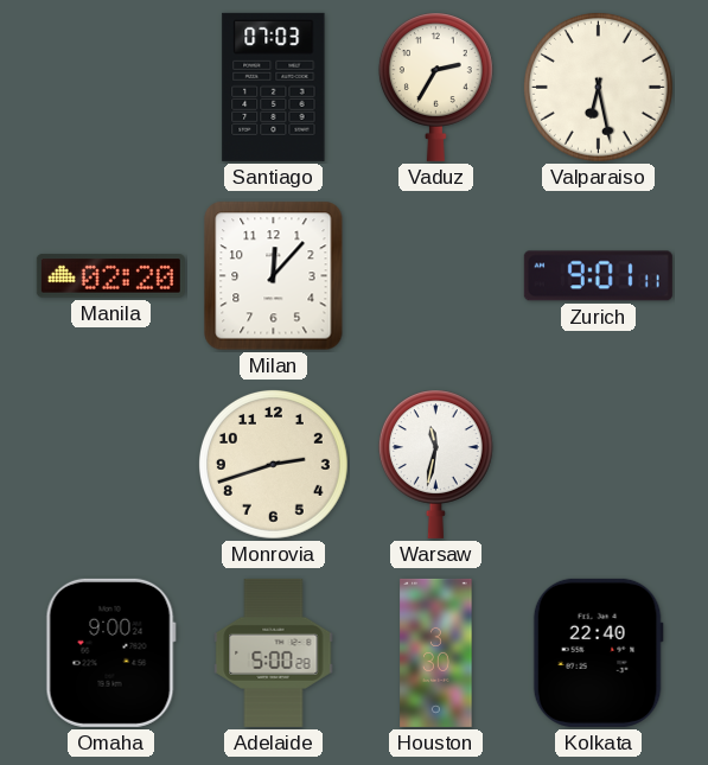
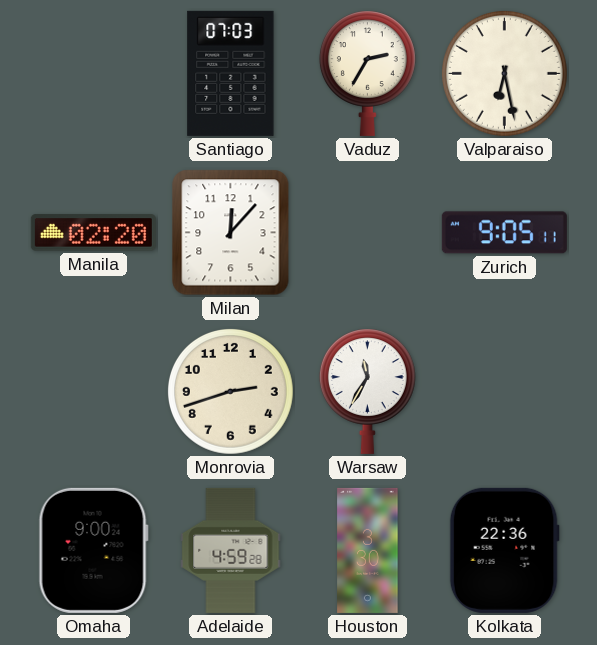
Zurich: 9:01 -> 9:05
Warsaw: 11:32 -> 11:35
Adelaide: 5:00 -> 4:59
Kolkata: 22:40 -> 22:36
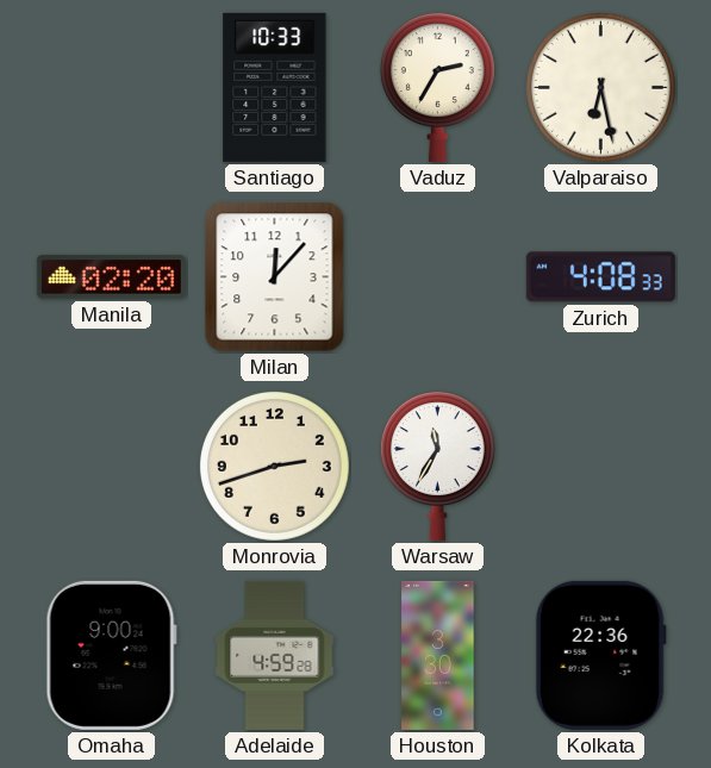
Santiago: 07:03 -> 10:33
Zurich: 9:05 -> 4:08
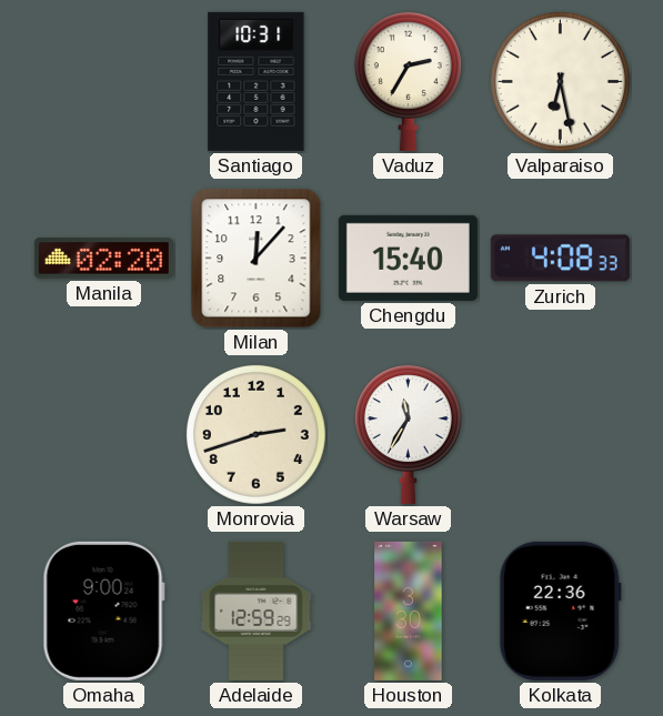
Santiago: 10:33 -> 10:31
Chengdu: none -> 15:40
Adelaide: 4:59 -> 12:59
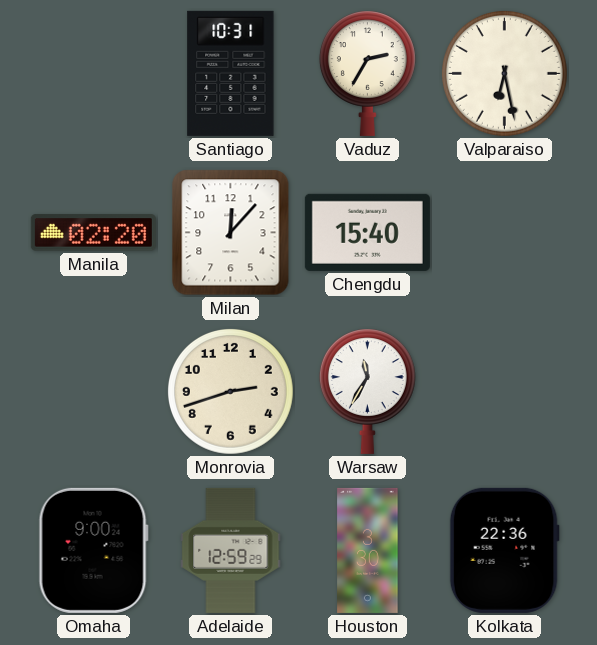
Zurich: 4:08 -> none
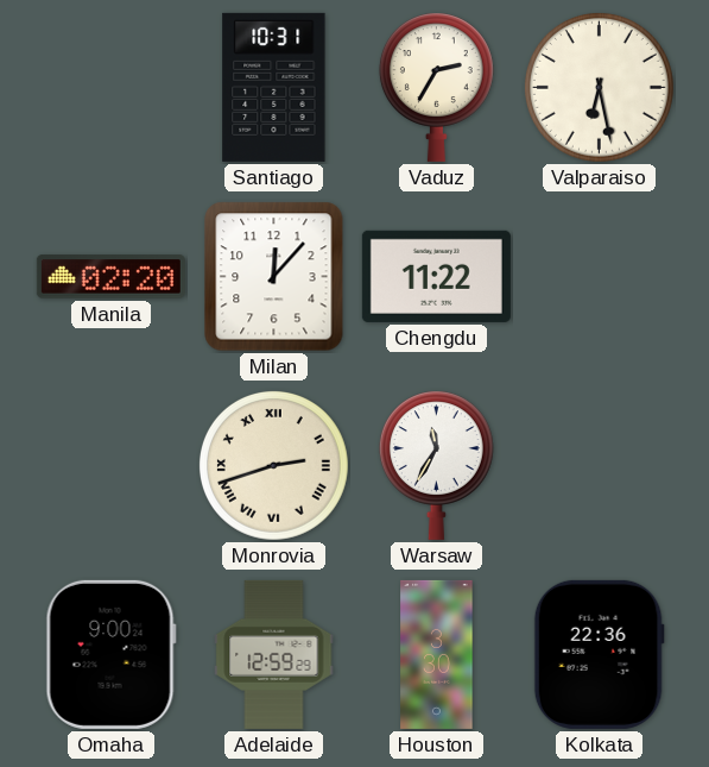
Chengdu: 15:40 -> 11:22
Monrovia numerals: Arabic -> Roman
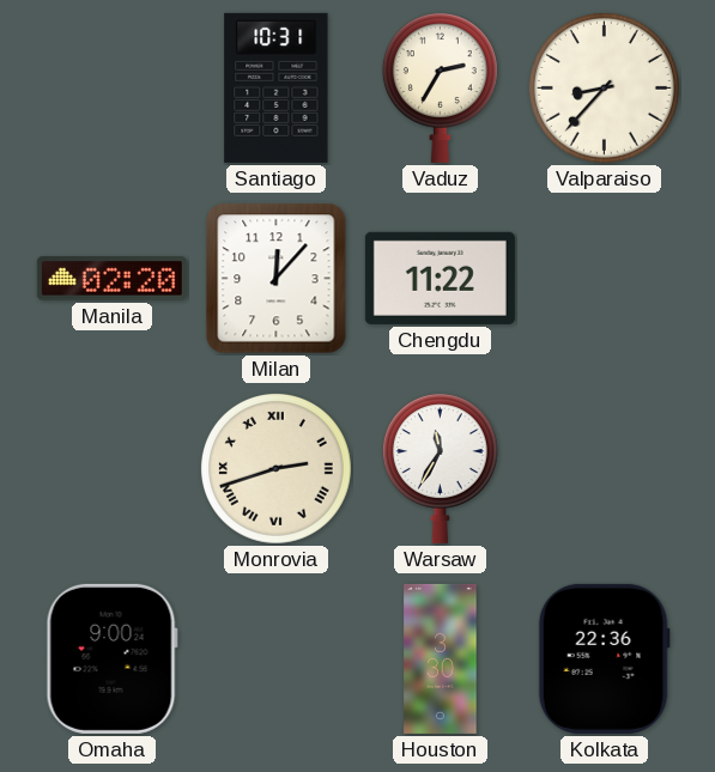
Valparaiso: 6:28 -> 8:37
Adelaide: 12:59 -> none
